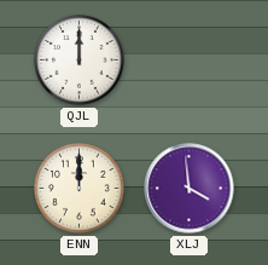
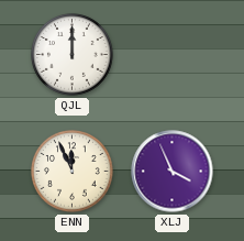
ENN: 12:00 -> 11:56
XLJ: 3:59 -> 3:56
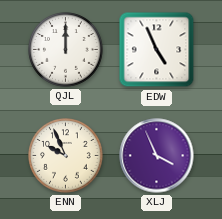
EDW: none -> 4:56
ENN: 11:56 -> 9:56
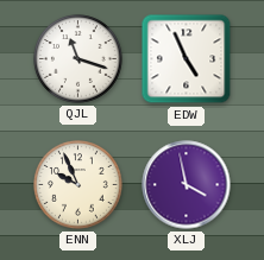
QJL: 12:00 -> 11:18
XLJ: 3:56 -> 3:58
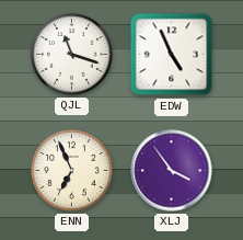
ENN: 9:56 -> 6:56
XLJ: 3:58 -> 3:54
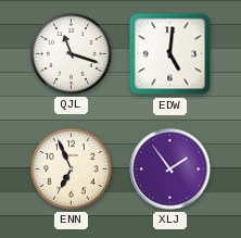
EDW: 4:56 -> 5:01
XLJ: 3:54 -> 1:54
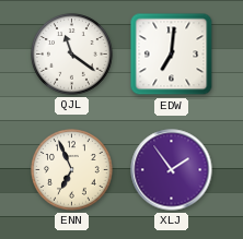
QJL: 11:18 -> 11:21
EDW: 5:01 -> 7:01
